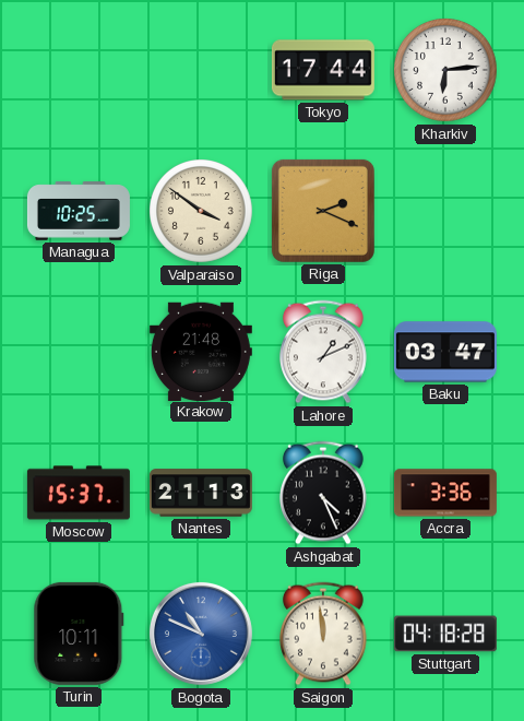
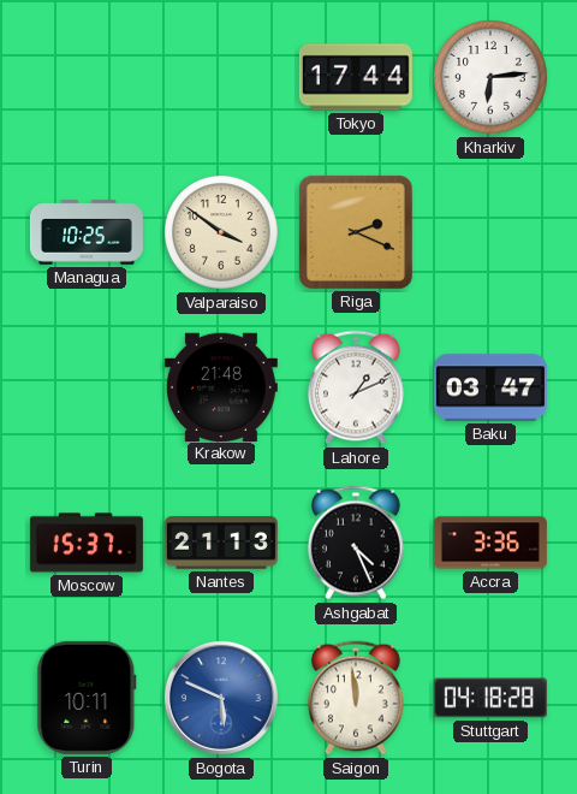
Bogota: 10:49 -> 5:49
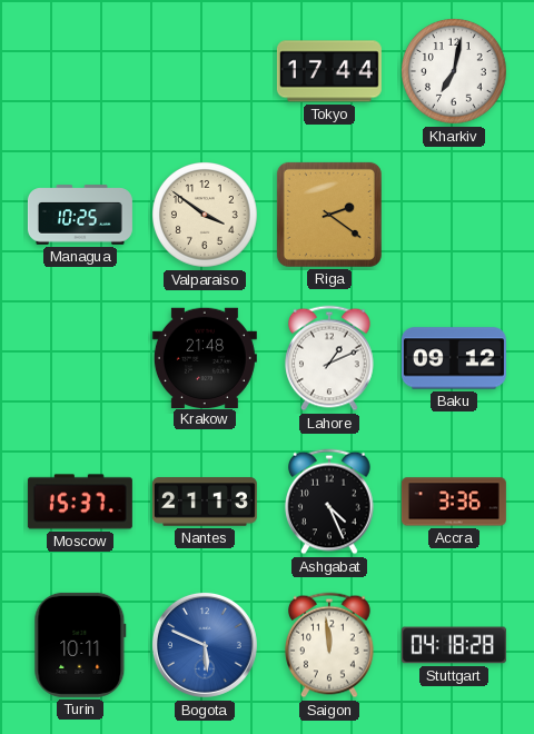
Kharkiv: 6:14 -> 7:02
Riga: 2:19 -> 2:21
Baku: 03:47 -> 09:12
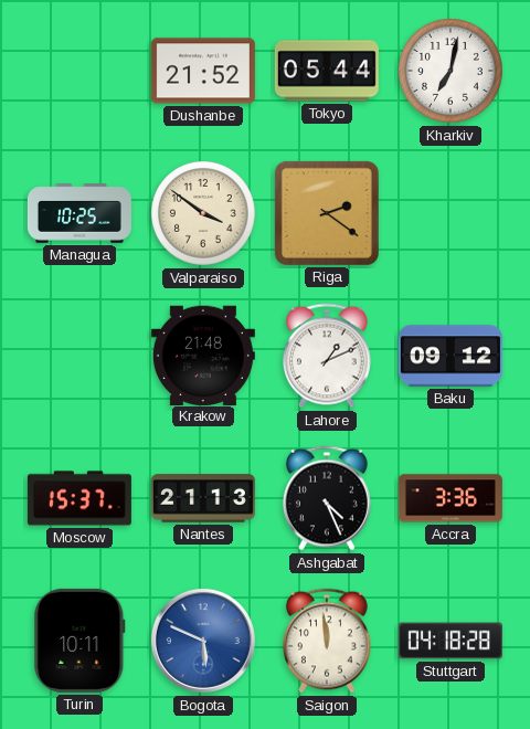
Dushanbe: none -> 21:52
Tokyo: 17:44 -> 05:44
